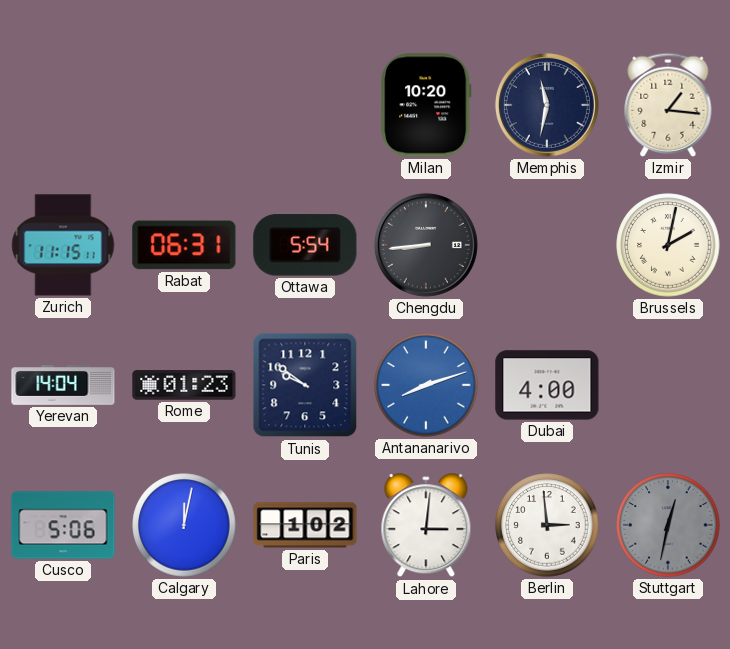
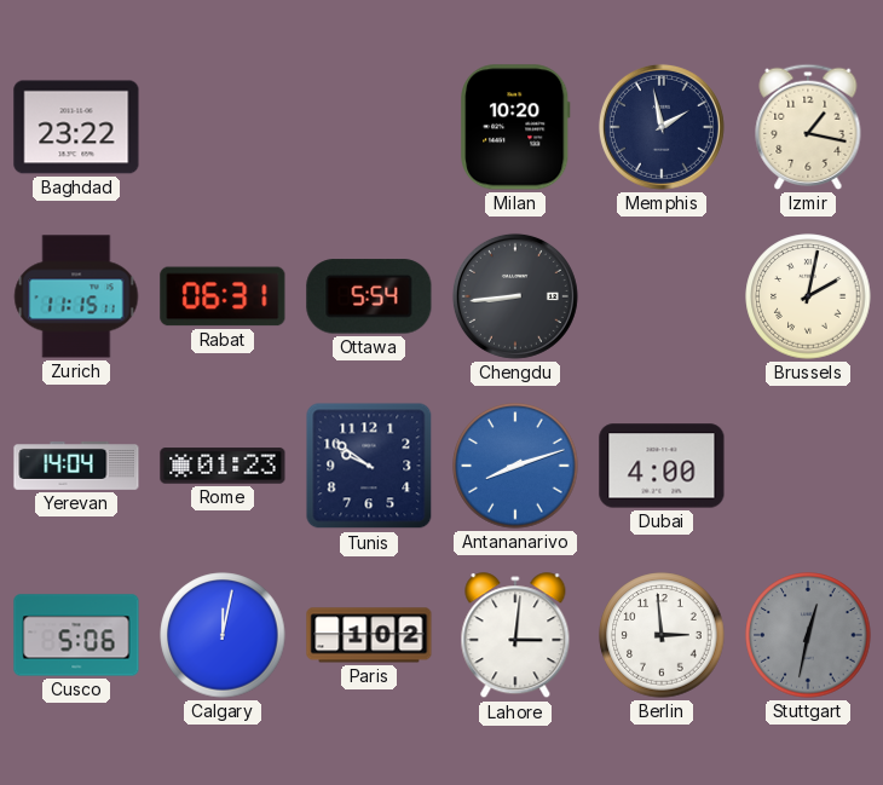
Baghdad: none -> 23:22
Memphis: 11:32 -> 1:58
Izmir: 1:16 -> 1:17
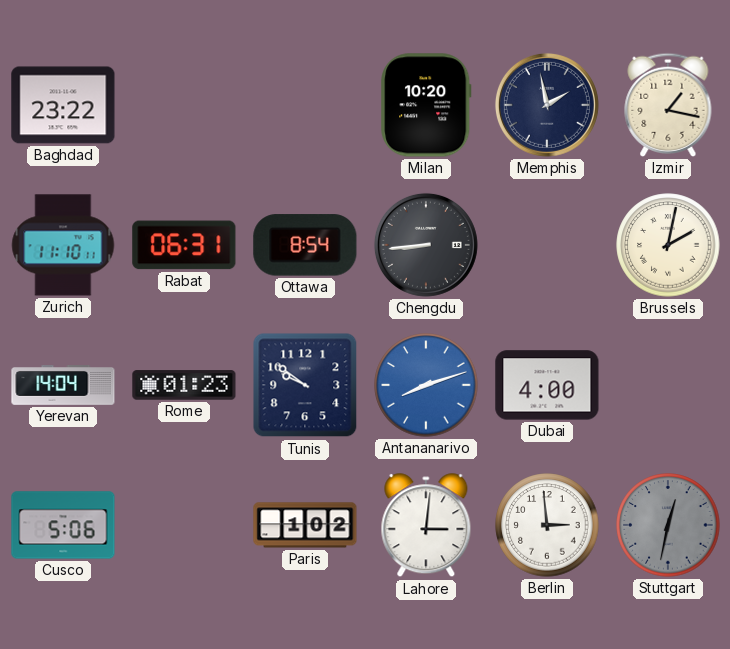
Zurich: 11:15 -> 11:10
Ottawa: 5:54 -> 8:54
Calgary: 12:02 -> none
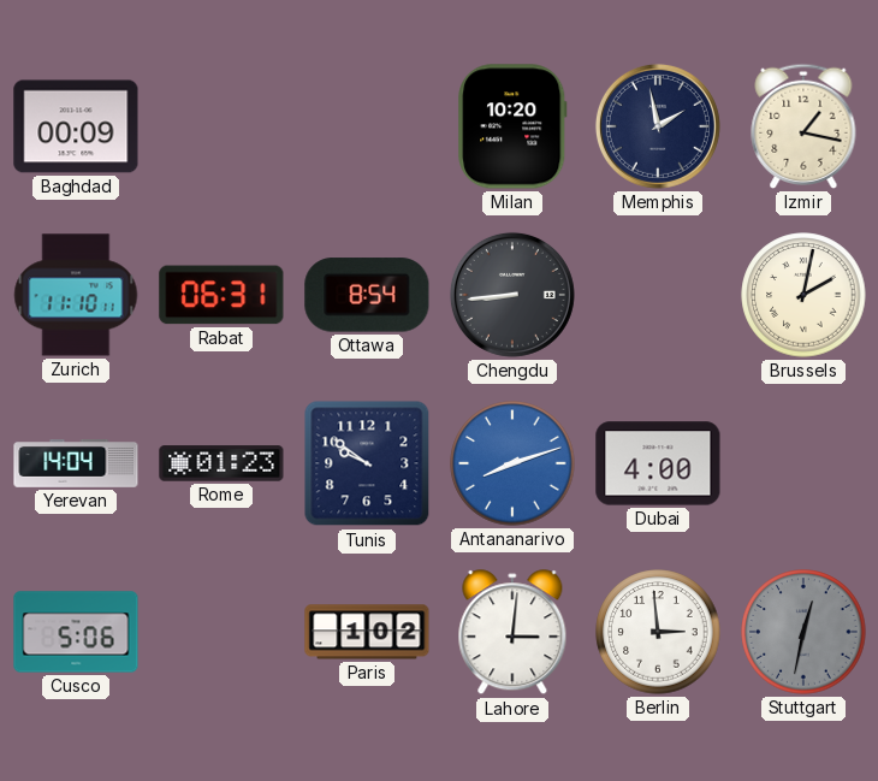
Baghdad: 23:22 -> 00:09
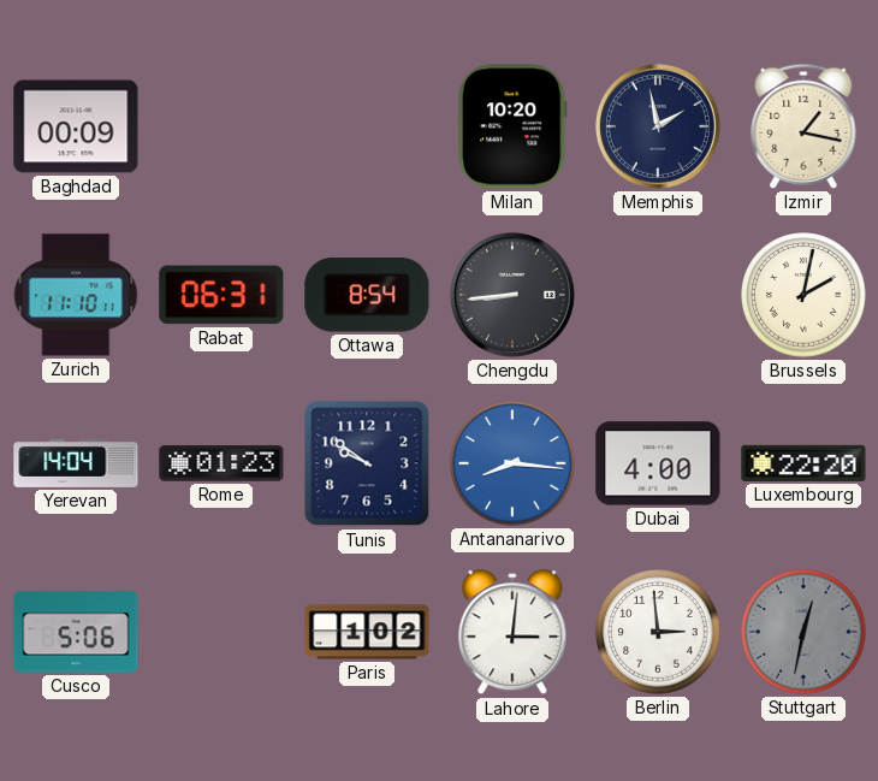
Antananarivo: 8:12 -> 8:16
Luxembourg: none -> 22:20
